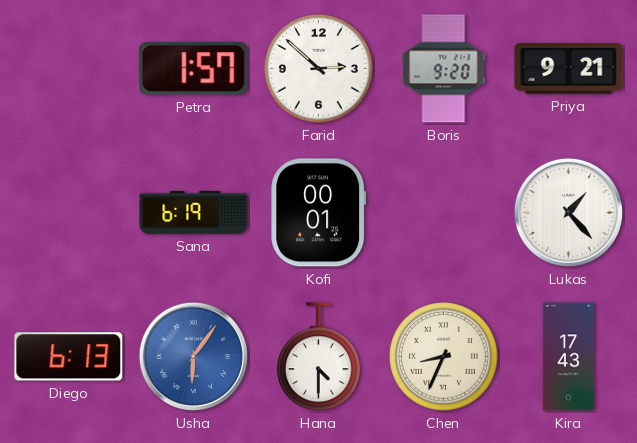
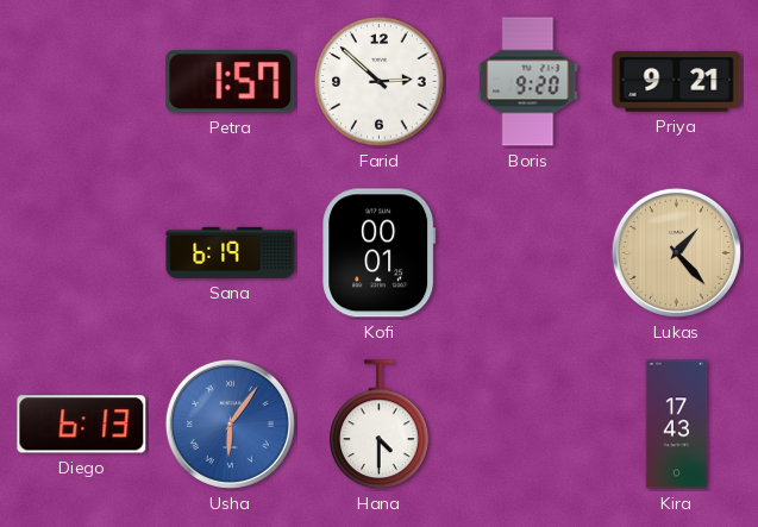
Lukas dial: white -> champagne
Chen: 8:34 -> none
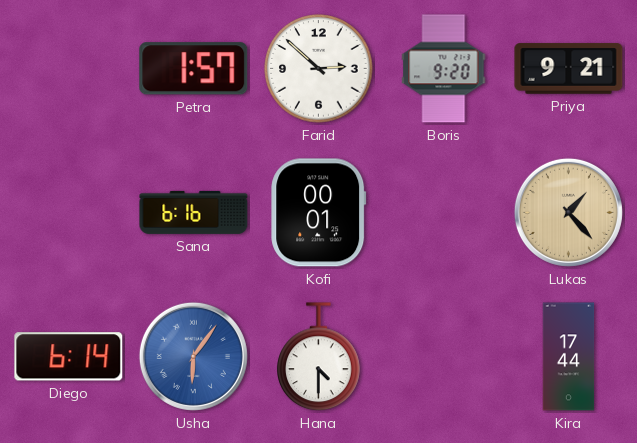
Sana: 6:19 -> 6:16
Diego: 6:13 -> 6:14
Kira: 17:43 -> 17:44
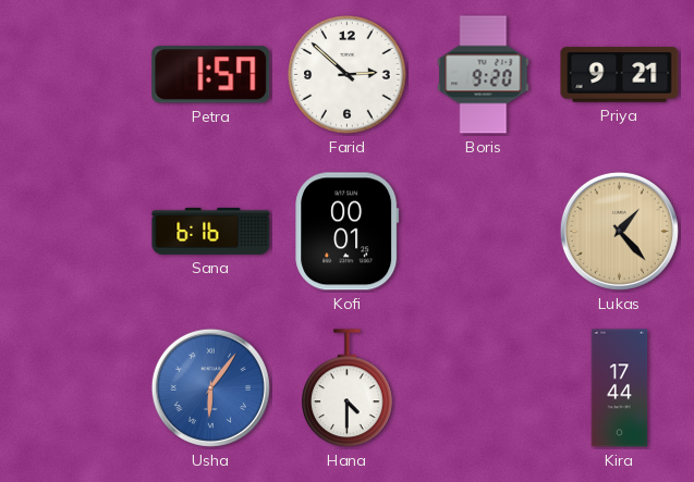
Diego: 6:14 -> none
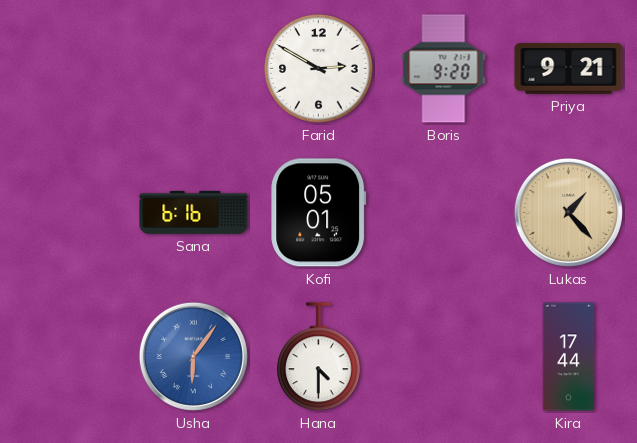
Petra: 1:57 -> none
Farid: 2:52 -> 2:50
Kofi: 00:01 -> 05:01
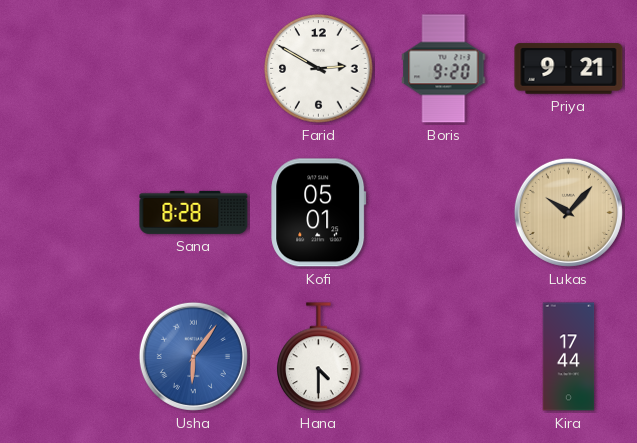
Sana: 6:16 -> 8:28
Lukas: 1:23 -> 10:07
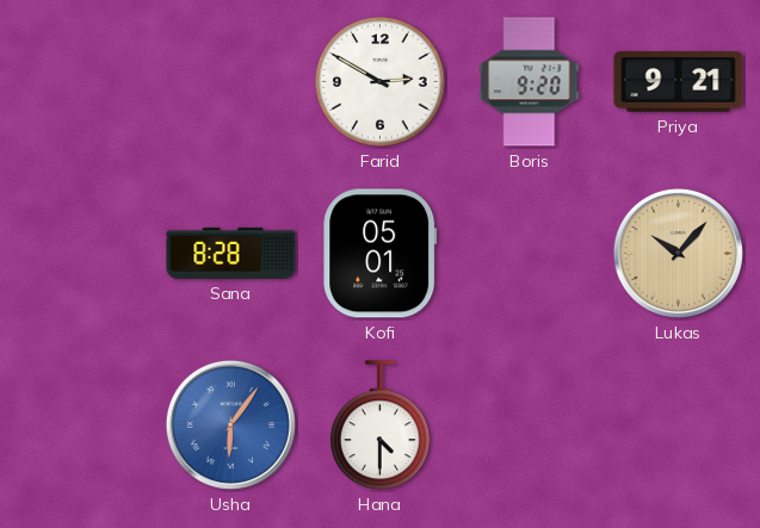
Kira: 17:44 -> none
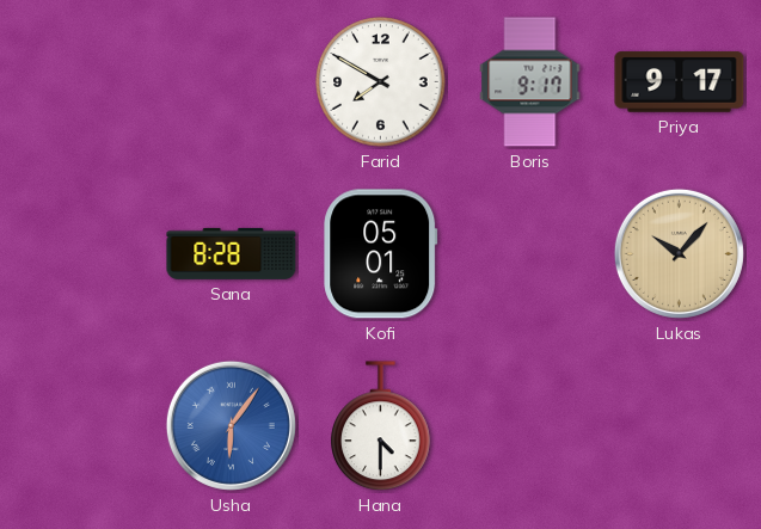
Farid: 2:50 -> 7:50
Boris: 9:20 -> 9:17
Priya: 9:21 -> 9:17
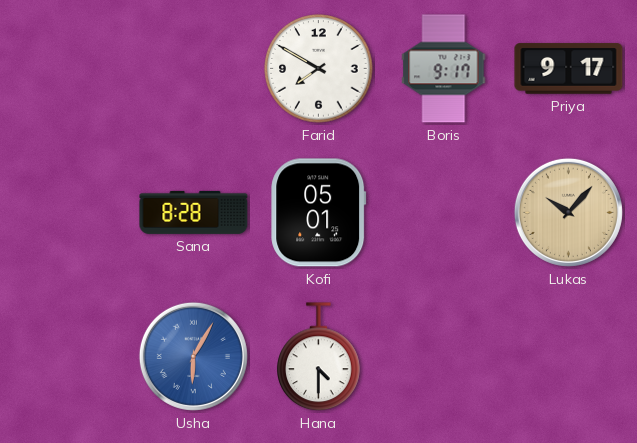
Usha: 6:06 -> 6:05
